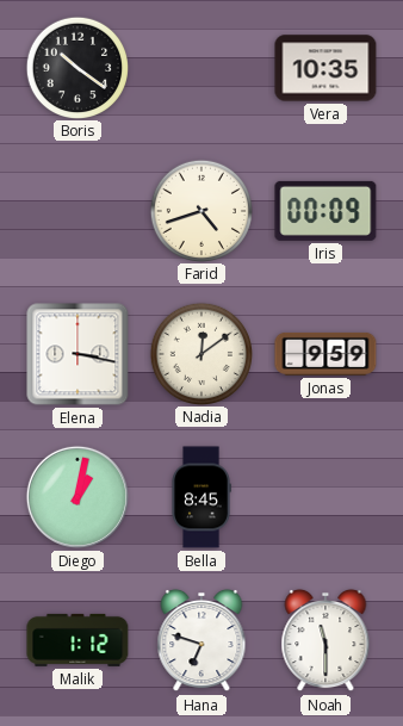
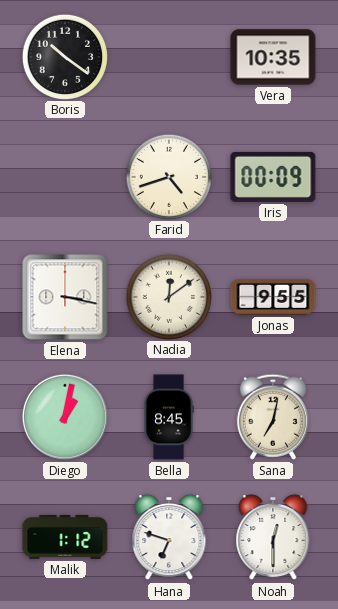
Jonas: 9:59 -> 9:55
Sana: none -> 7:02
Noah: 11:30 -> 12:30
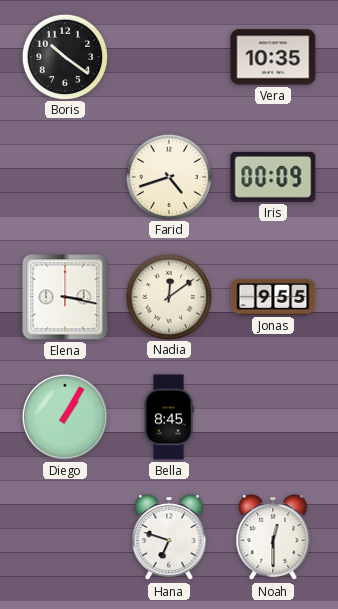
Diego: 1:02 -> 1:05
Sana: 7:02 -> none
Malik: 1:12 -> none
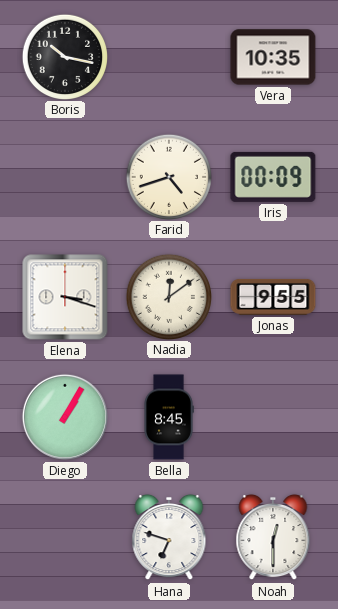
Boris: 10:21 -> 10:17
Elena: 3:17 -> 3:18
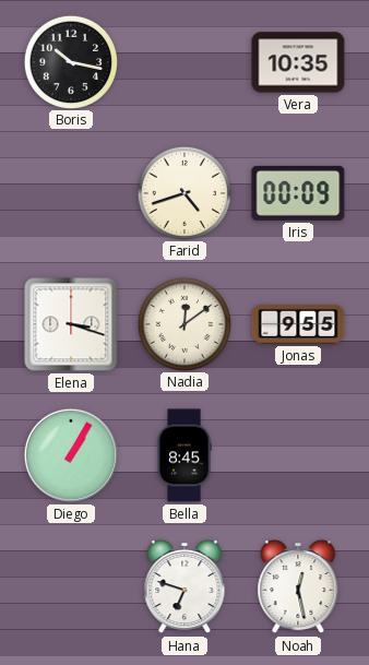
Noah: 12:30 -> 12:28
